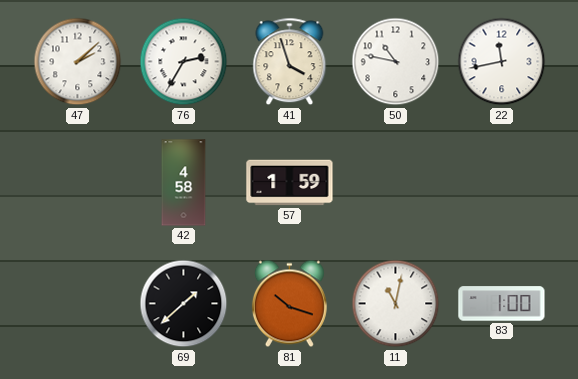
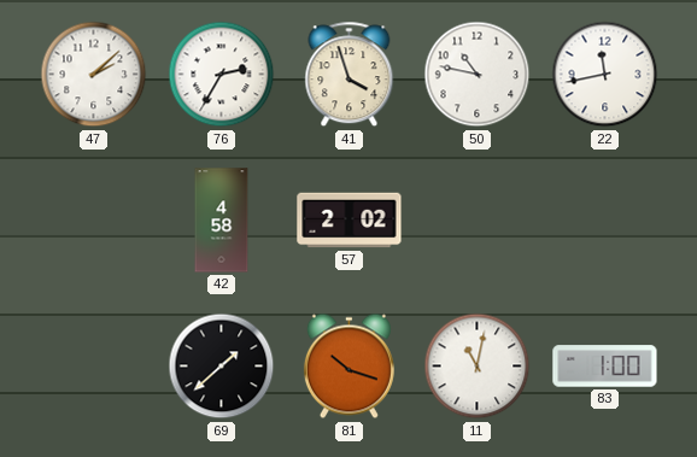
57: 1:59 -> 2:02
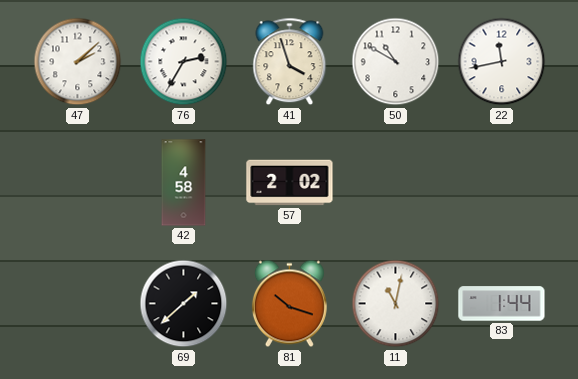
50: 10:47 -> 10:50
83: 1:00 -> 1:44
